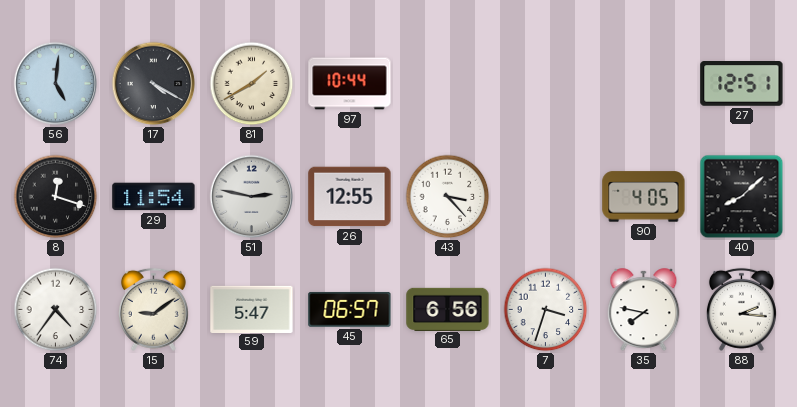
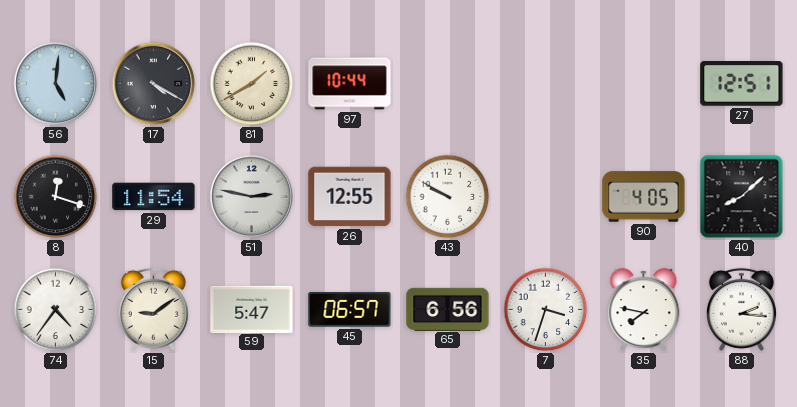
43: 3:23 -> 9:50
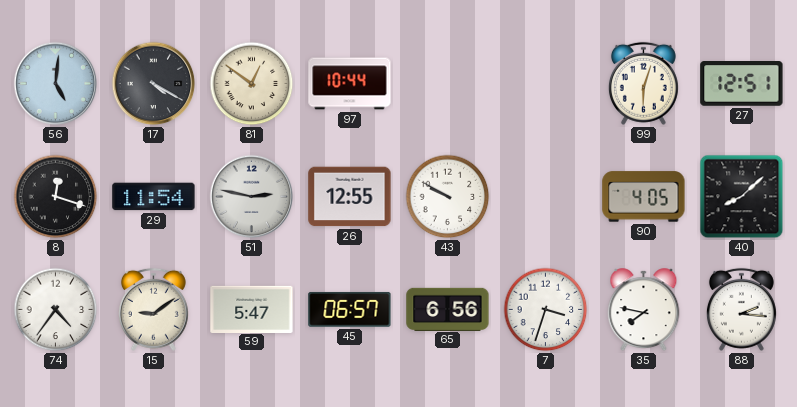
81: 1:40 -> 12:51
99: none -> 6:03
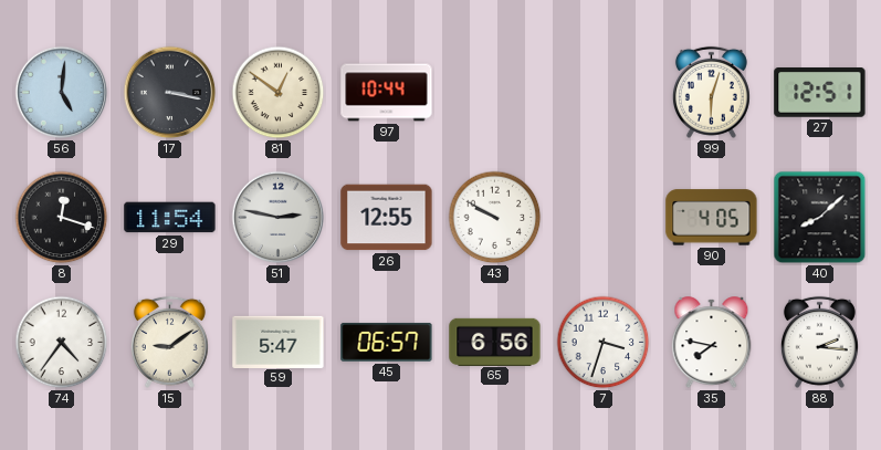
17: 4:20 -> 3:17
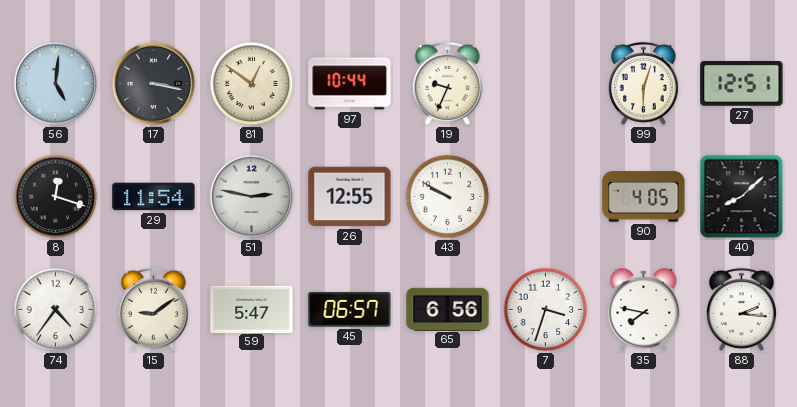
19: none -> 9:34
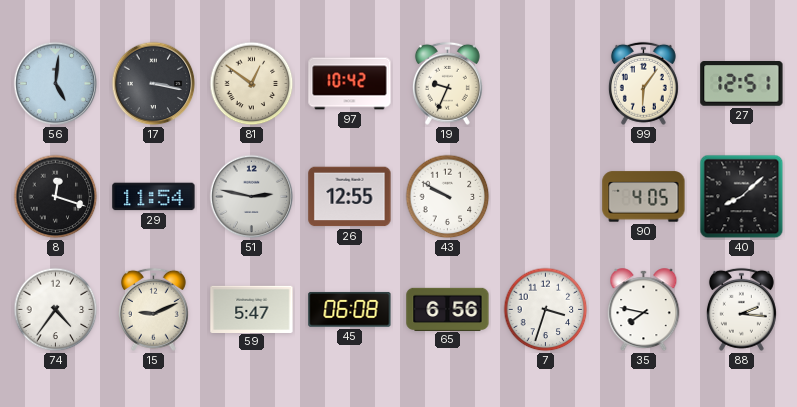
97: 10:44 -> 10:42
99: 6:03 -> 6:06
15: 9:09 -> 9:11
45: 06:57 -> 06:08
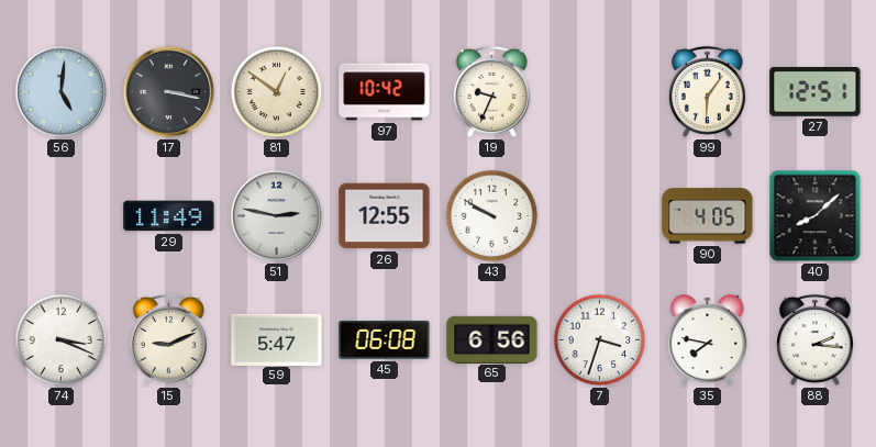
8: 12:18 -> none
29: 11:54 -> 11:49
74: 4:36 -> 3:19
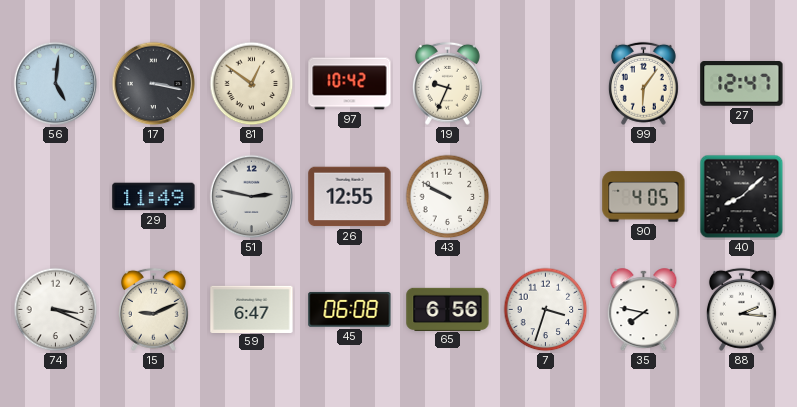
27: 12:51 -> 12:47
59: 5:47 -> 6:47
